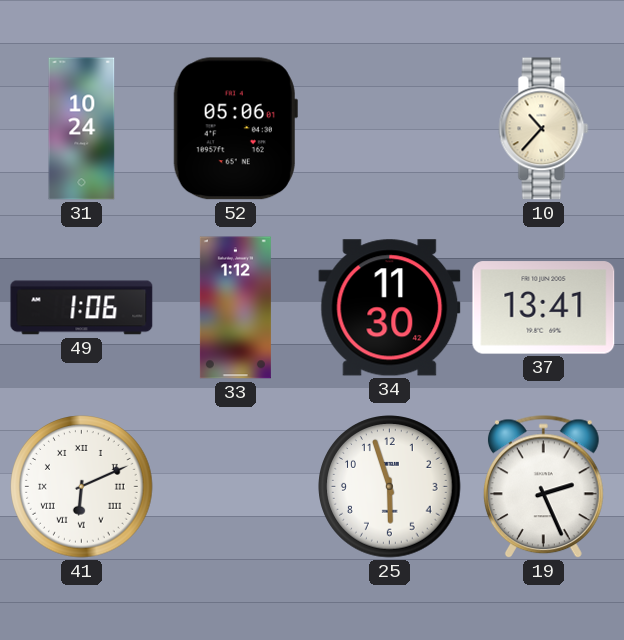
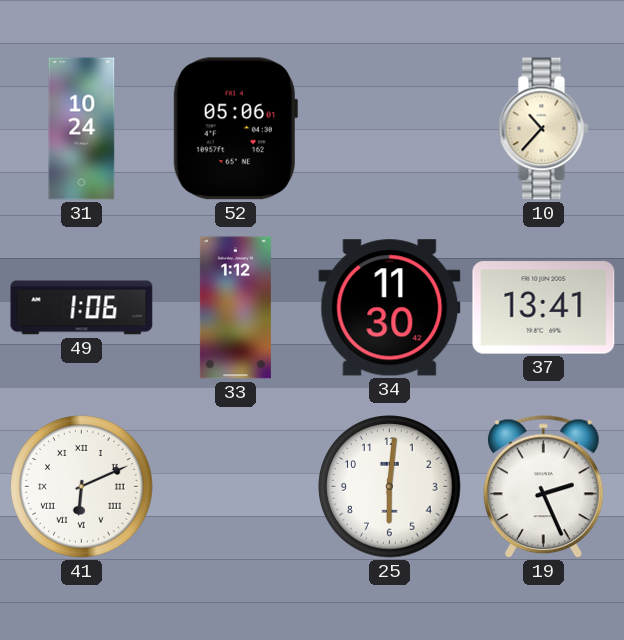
25: 5:57 -> 6:01
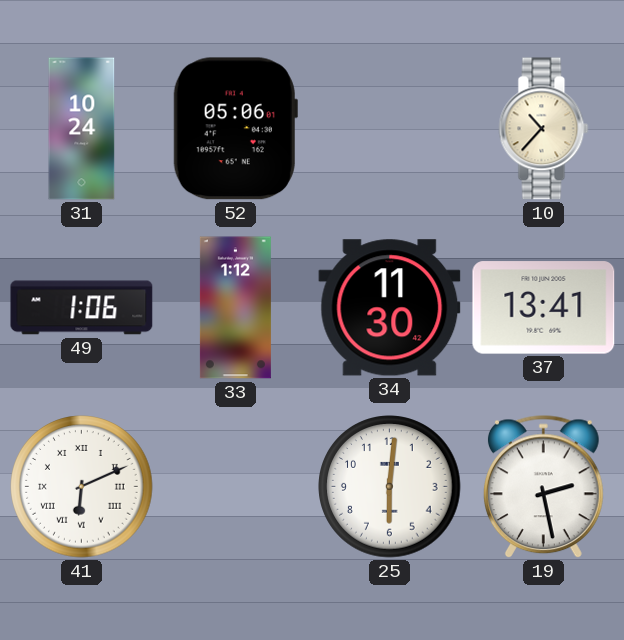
19: 2:26 -> 2:28
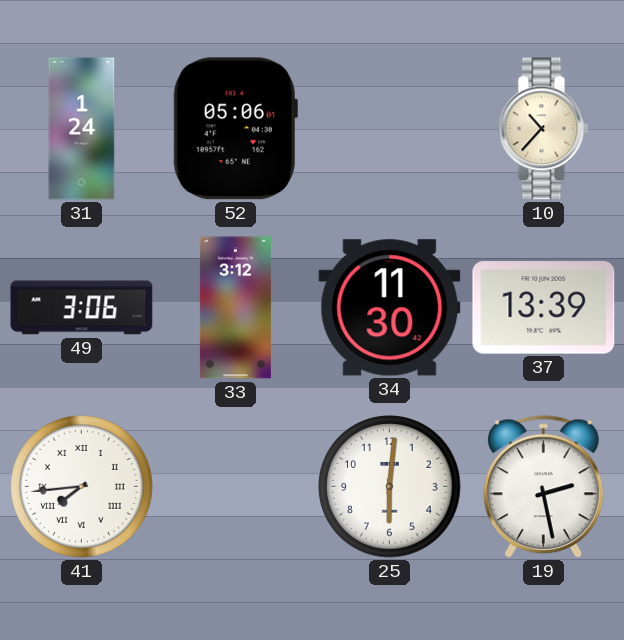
31: 10:24 -> 1:24
49: 1:06 -> 3:06
33: 1:12 -> 3:12
37: 13:41 -> 13:39
41: 6:11 -> 7:44
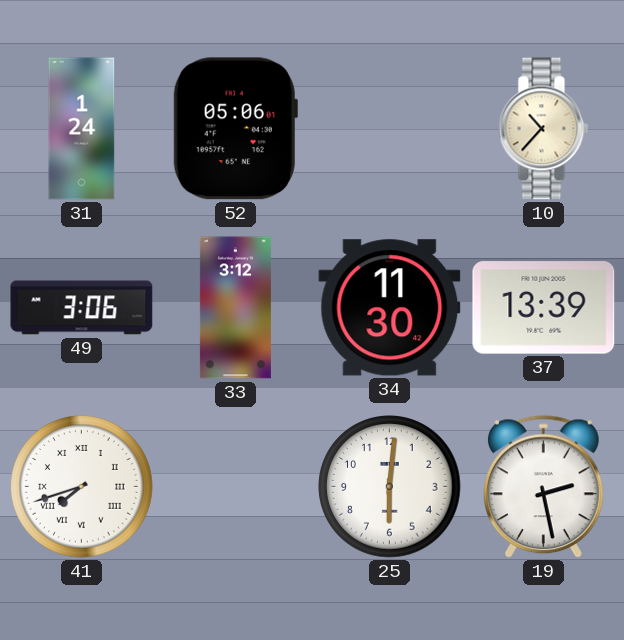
41: 7:44 -> 7:42
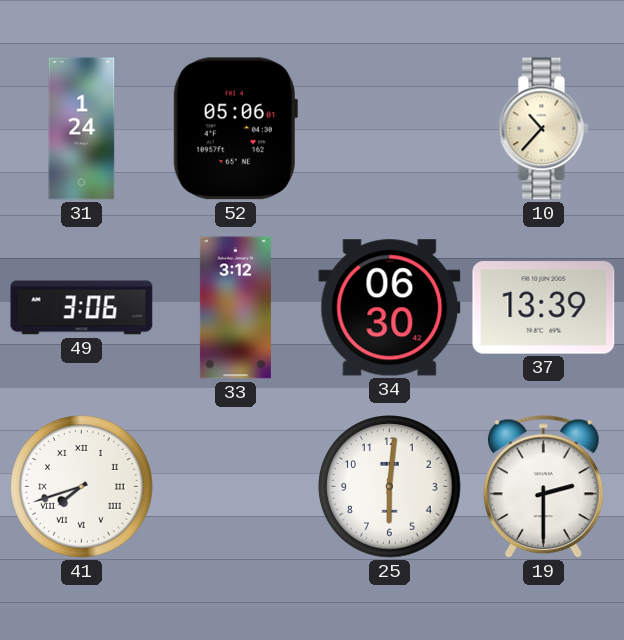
34: 11:30 -> 06:30
19: 2:28 -> 2:30
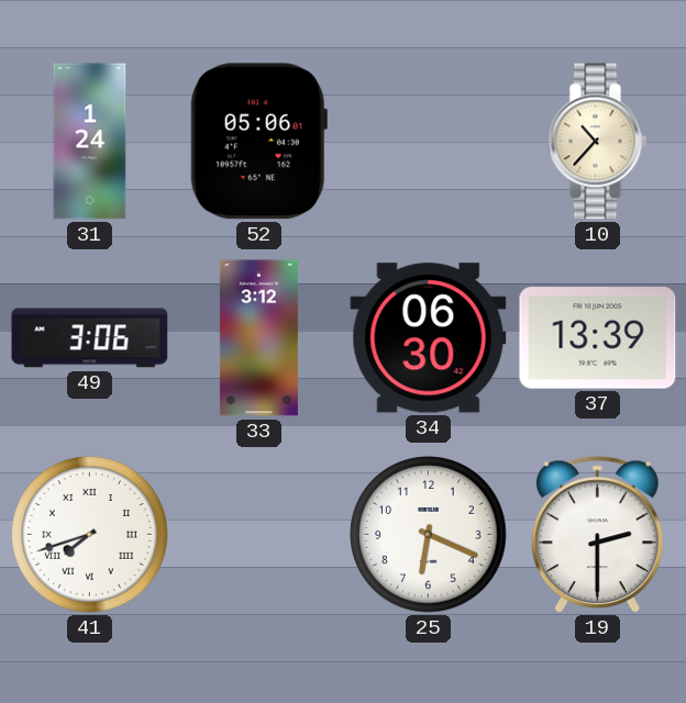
25: 6:01 -> 6:19
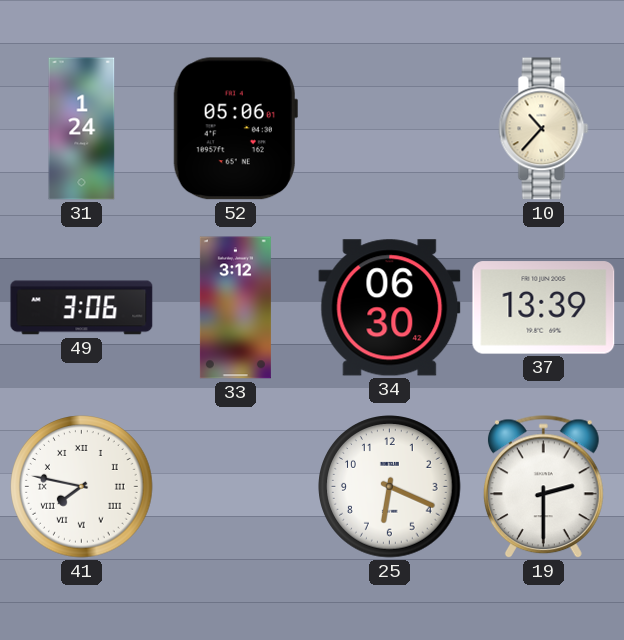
41: 7:42 -> 7:47
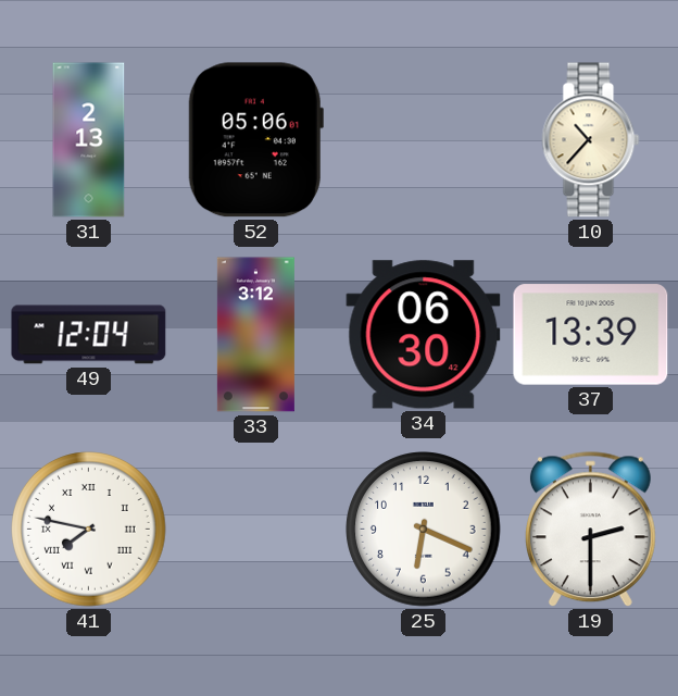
31: 1:24 -> 2:13
49: 3:06 -> 12:04
